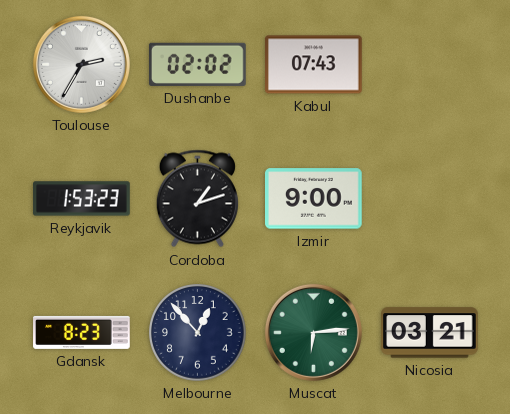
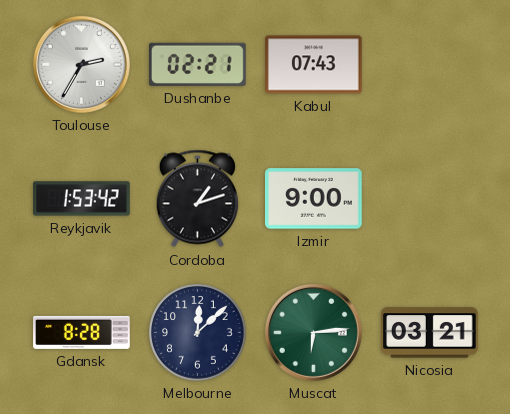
Dushanbe: 02:02 -> 02:21
Reykjavik: 1:53:23 -> 1:53:42
Gdansk: 8:23 -> 8:28
Melbourne: 12:53 -> 12:08
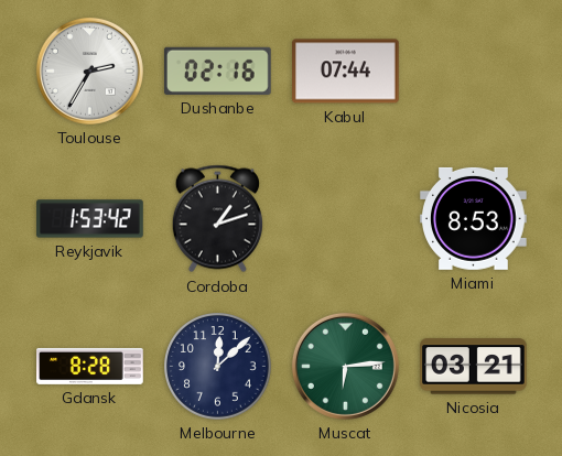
Dushanbe: 02:21 -> 02:16
Kabul: 07:43 -> 07:44
Izmir: 9:00 -> none
Miami: none -> 8:53
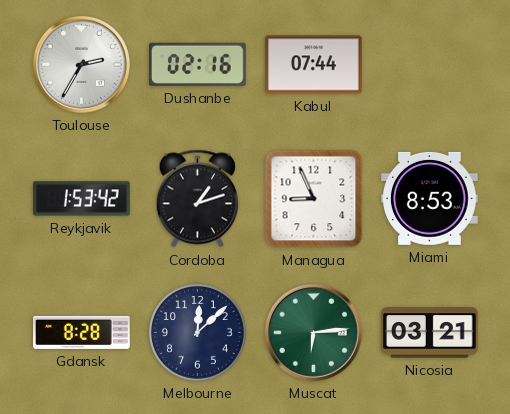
Managua: none -> 8:56
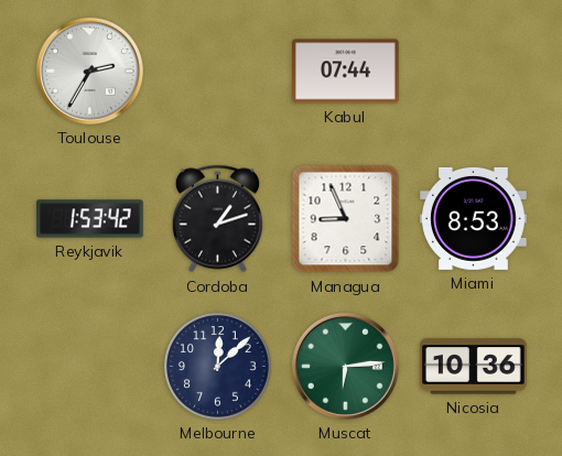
Dushanbe: 02:16 -> none
Gdansk: 8:28 -> none
Nicosia: 03:21 -> 10:36
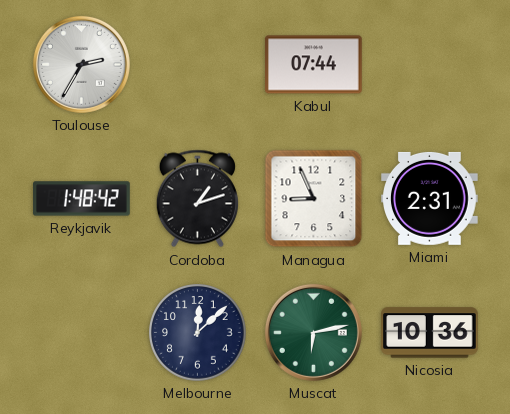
Reykjavik: 1:53 -> 1:48
Miami: 8:53 -> 2:31
Muscat: 6:14 -> 6:13
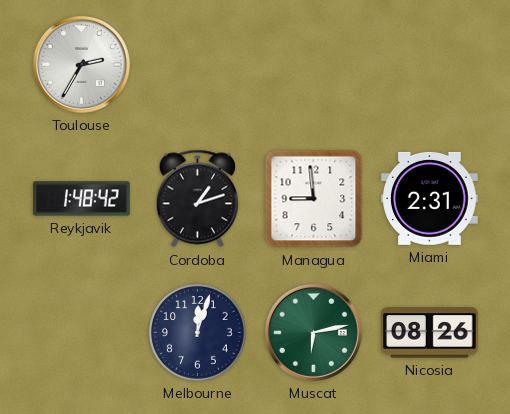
Kabul: 07:44 -> none
Managua: 8:56 -> 8:59
Melbourne: 12:08 -> 12:03
Nicosia: 10:36 -> 08:26
